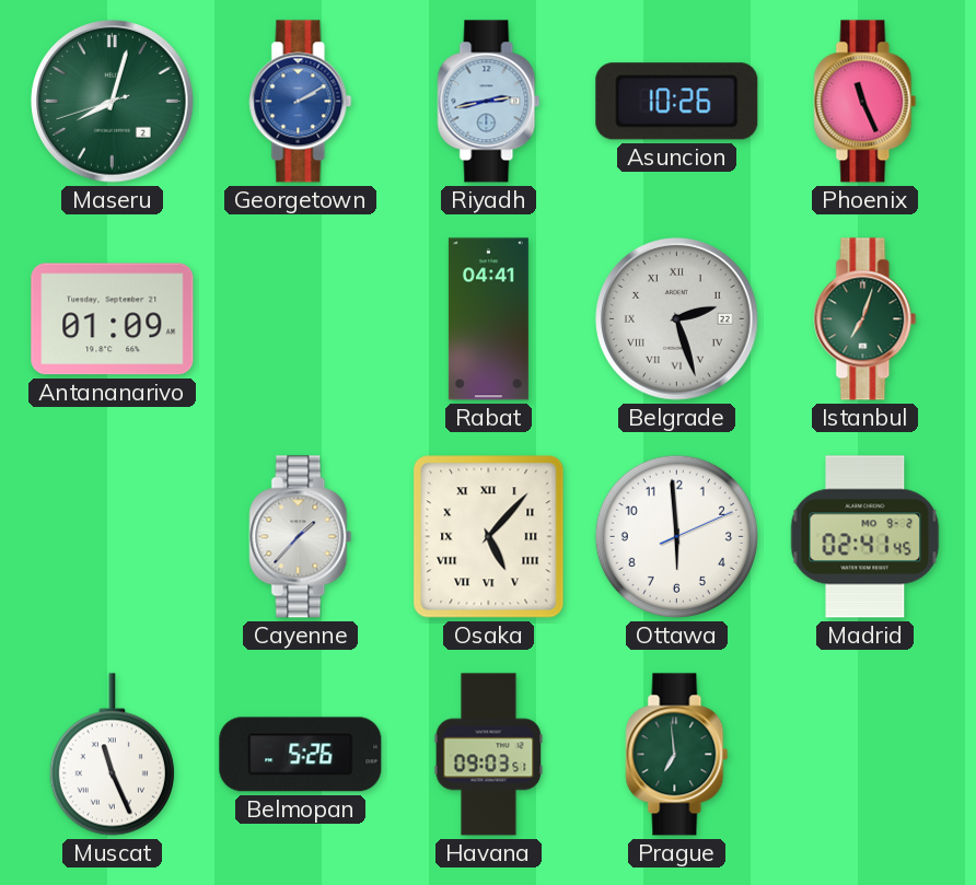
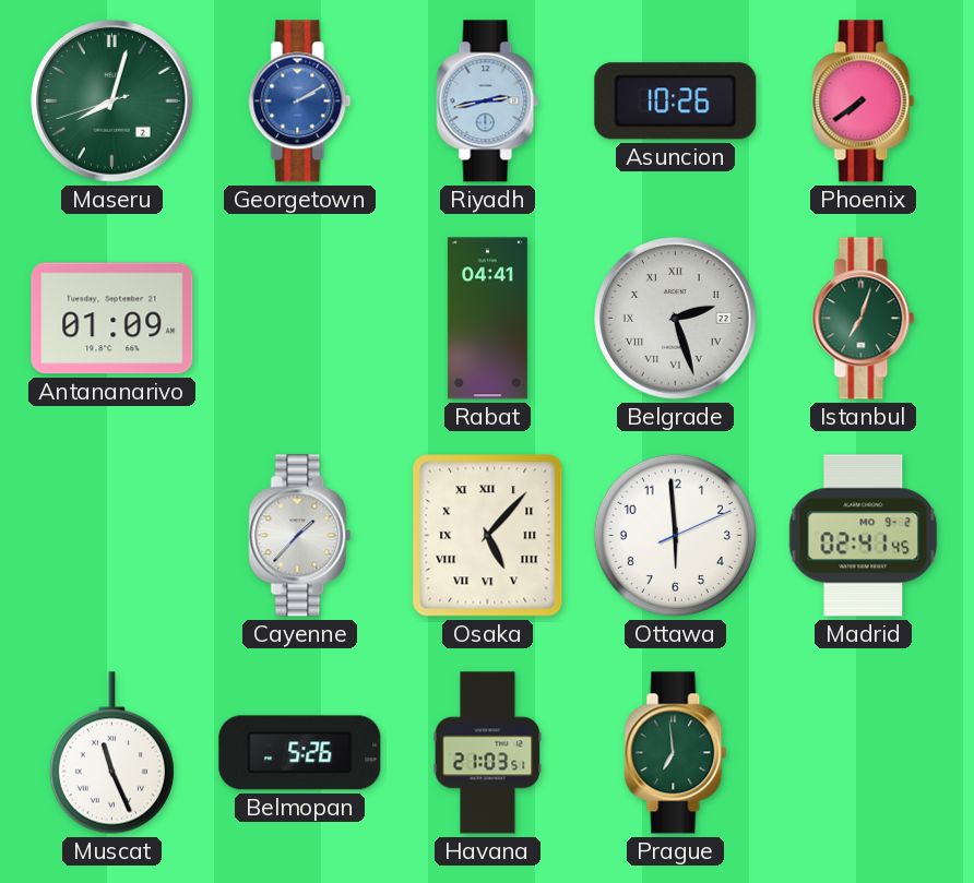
Phoenix: 11:26 -> 7:39
Havana: 09:03 -> 21:03
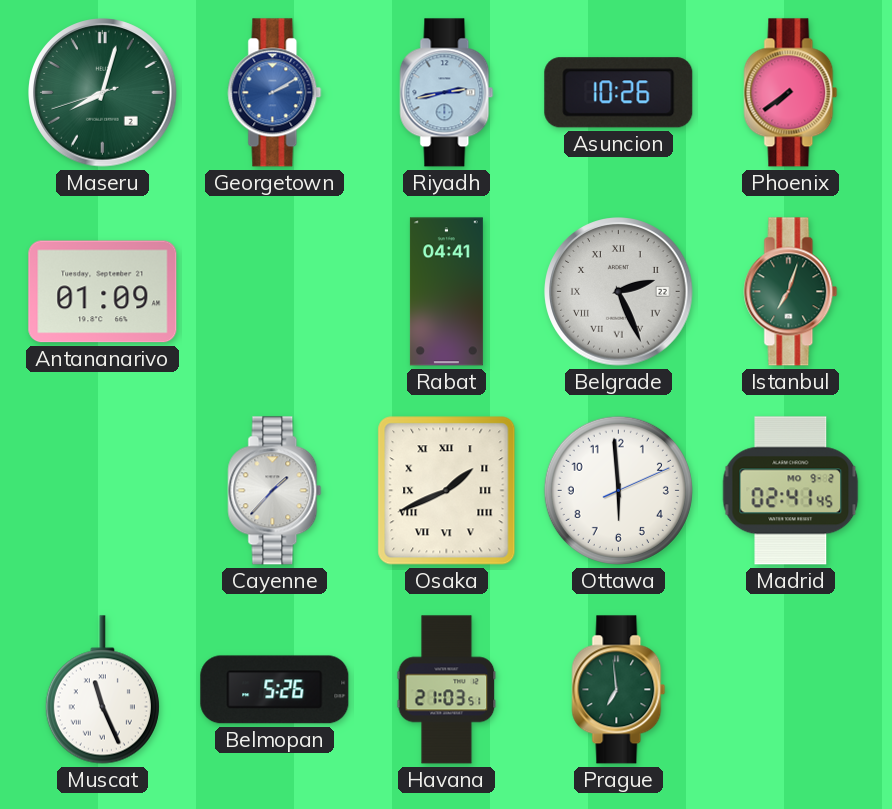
Belgrade: 2:27 -> 2:26
Osaka: 5:07 -> 1:41
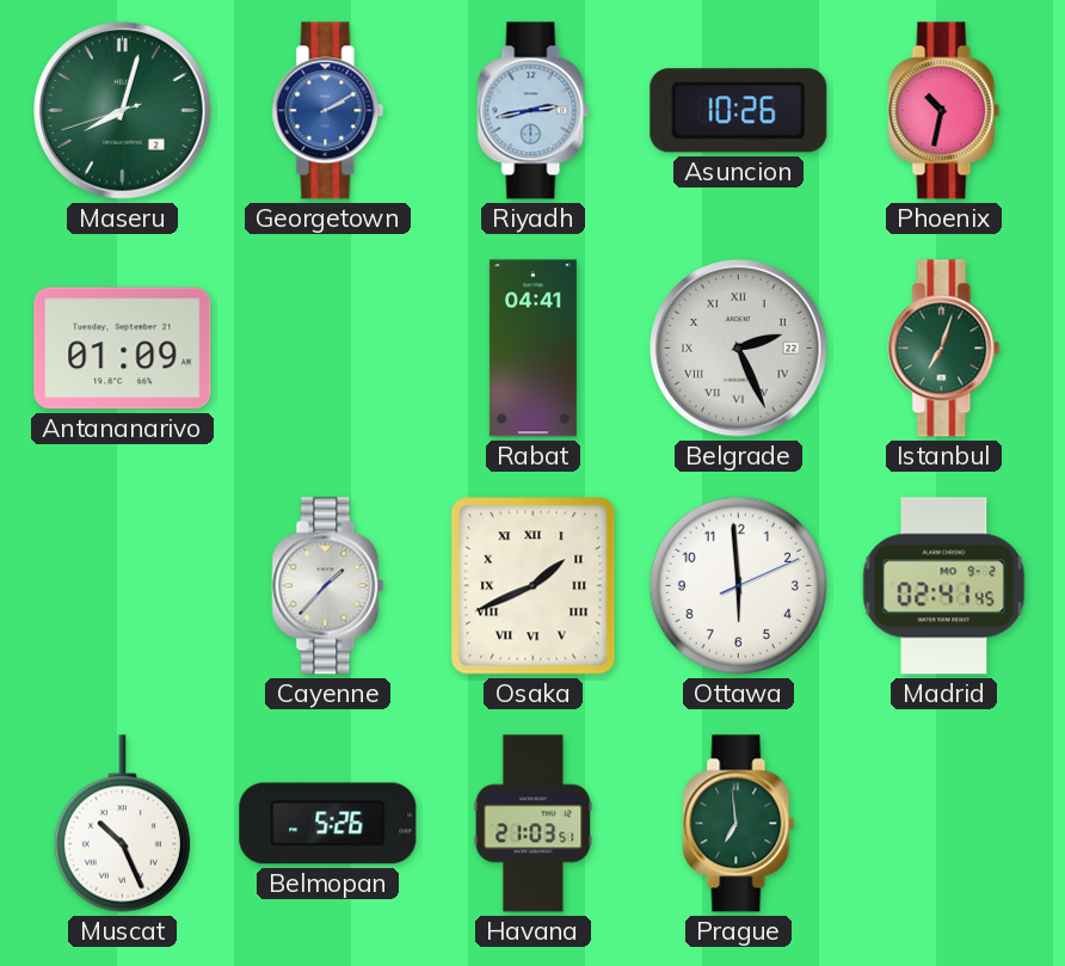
Phoenix: 7:39 -> 10:32
Muscat: 11:26 -> 10:26
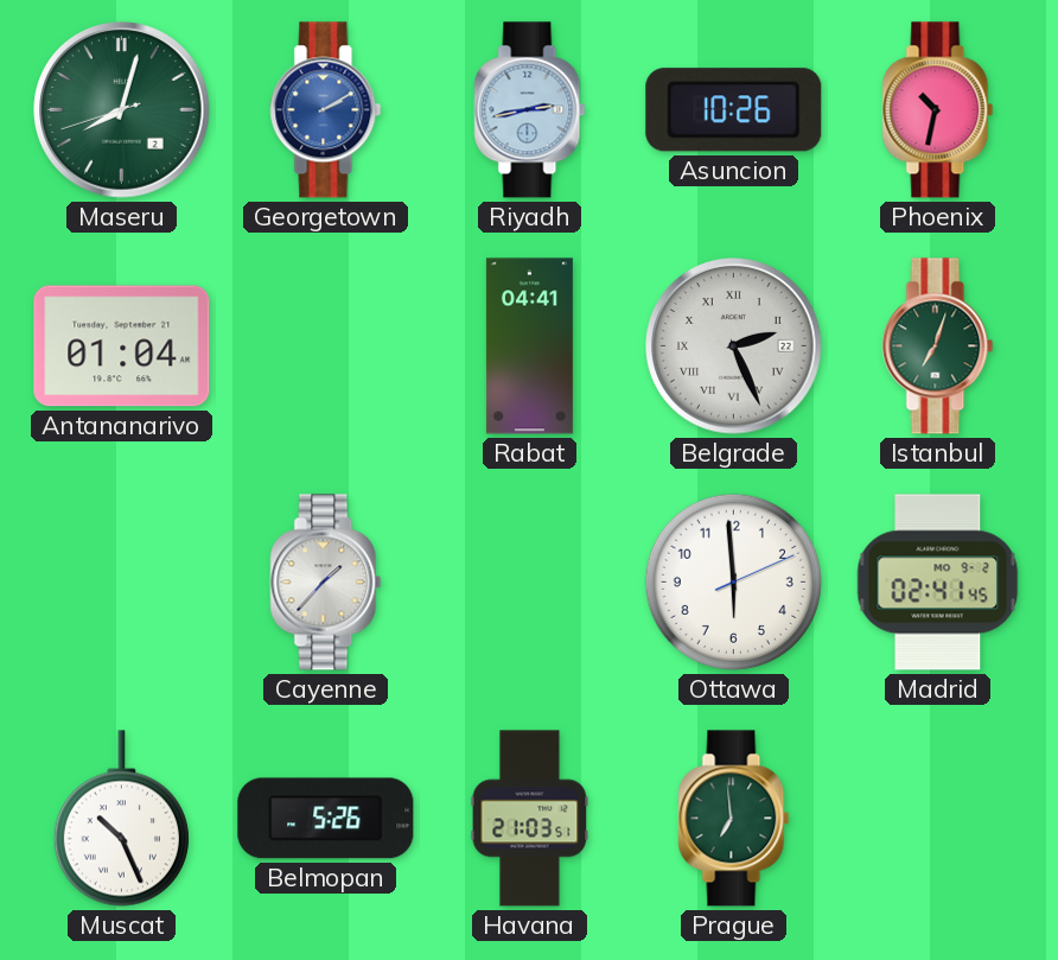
Antananarivo: 01:09 -> 01:04
Osaka: 1:41 -> none
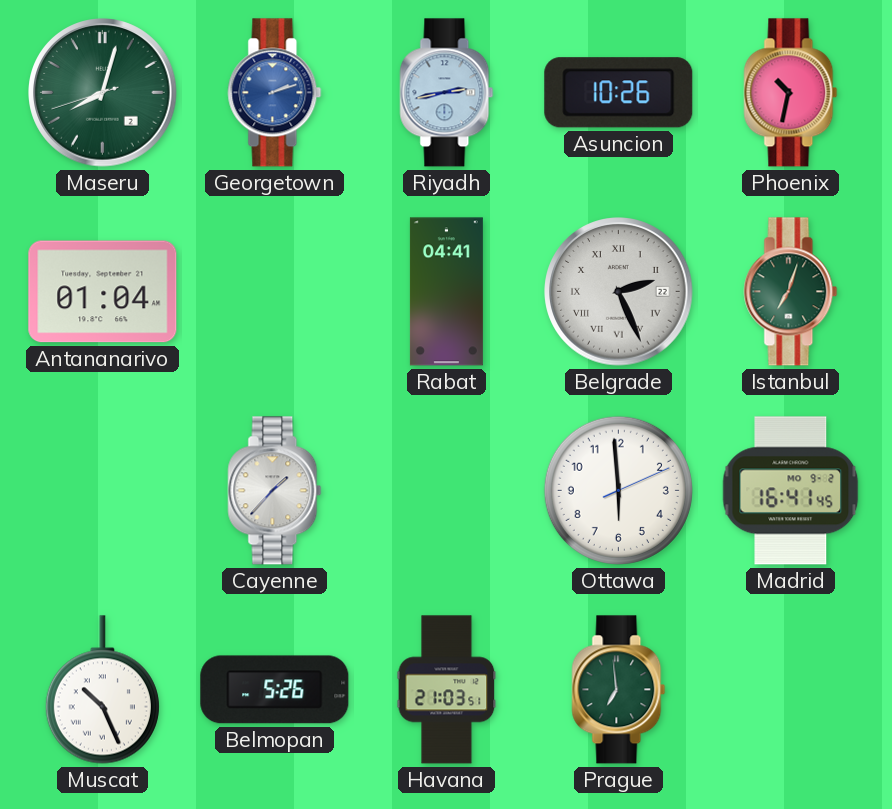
Georgetown: 2:10 -> 2:12
Madrid: 02:41 -> 16:41
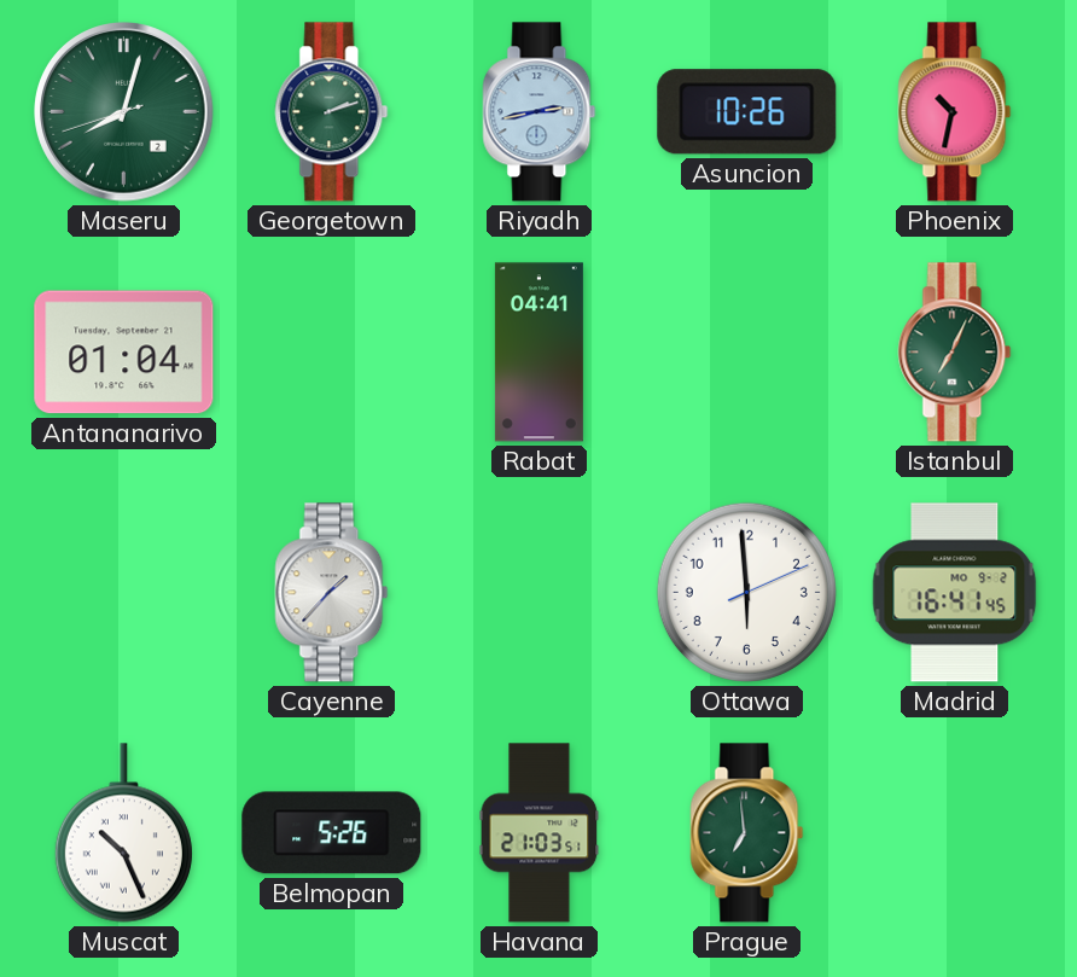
Georgetown dial: blue -> green
Belgrade: 2:26 -> none
Istanbul: 7:03 -> 7:04
